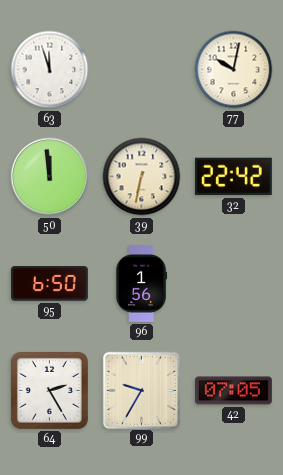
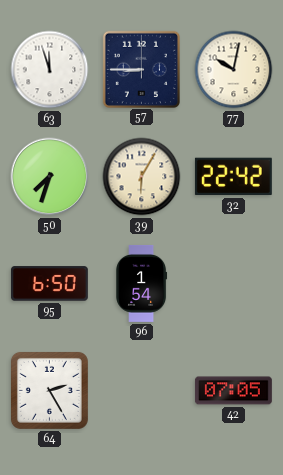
57: none -> 8:45
50: 11:59 -> 7:33
39: 6:32 -> 6:05
96: 1:56 -> 1:54
99: 9:35 -> none
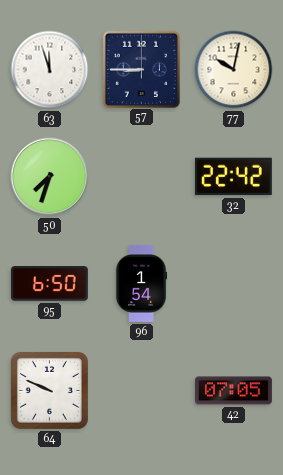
39: 6:05 -> none
64: 2:25 -> 9:49
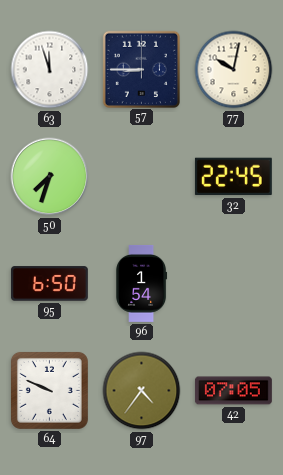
32: 22:42 -> 22:45
97: none -> 4:36
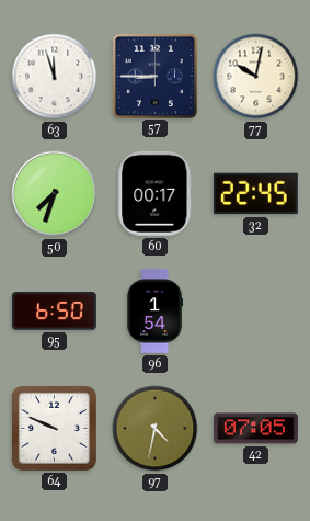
60: none -> 00:17
97: 4:36 -> 4:32
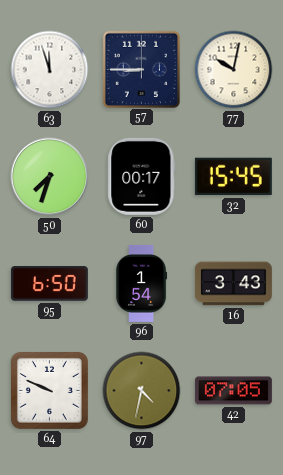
32: 22:45 -> 15:45
16: none -> 3:43
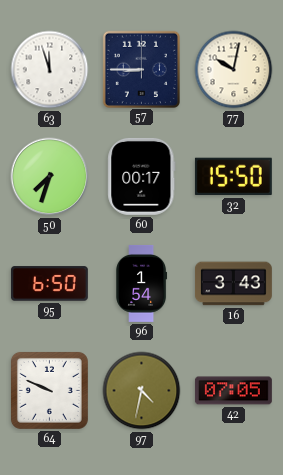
32: 15:45 -> 15:50
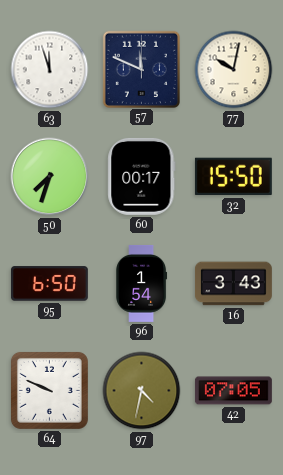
57: 8:45 -> 11:49
